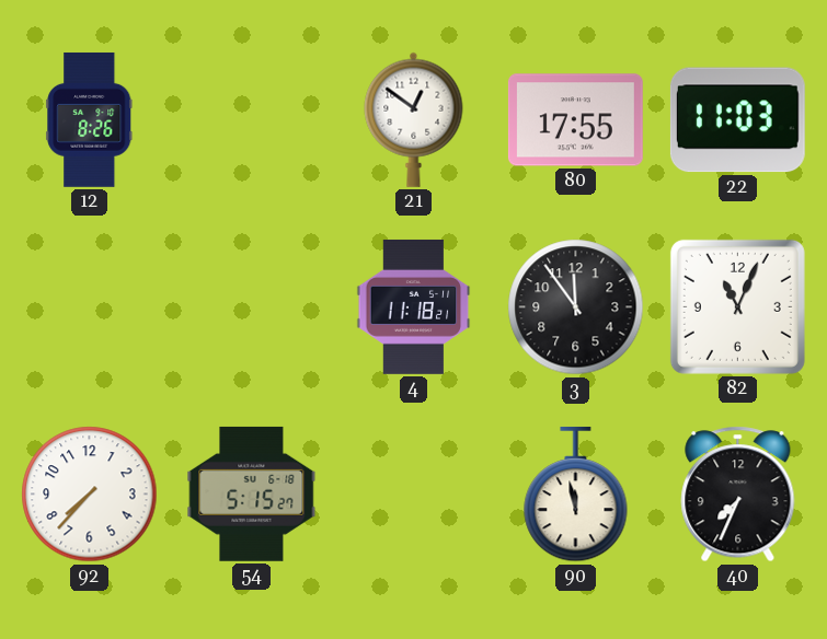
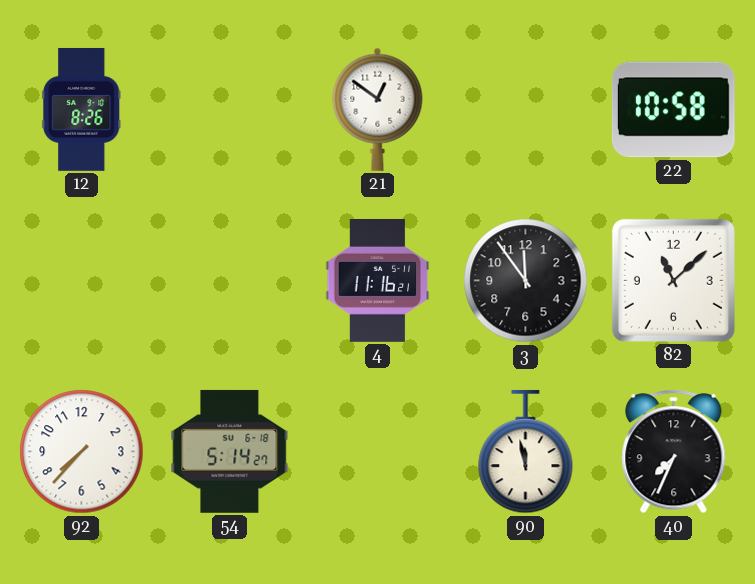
80: 17:55 -> none
22: 11:03 -> 10:58
4: 11:18 -> 11:16
82: 11:04 -> 11:08
54: 5:15 -> 5:14
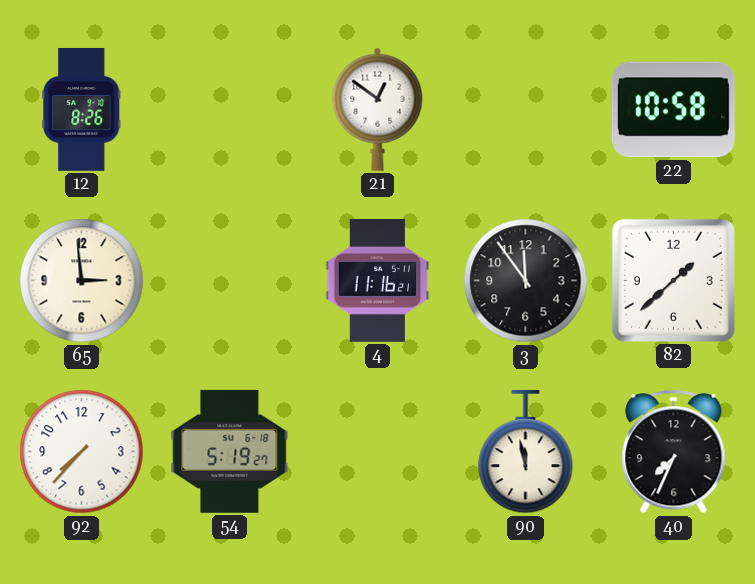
65: none -> 2:59
82: 11:08 -> 1:38
54: 5:14 -> 5:19
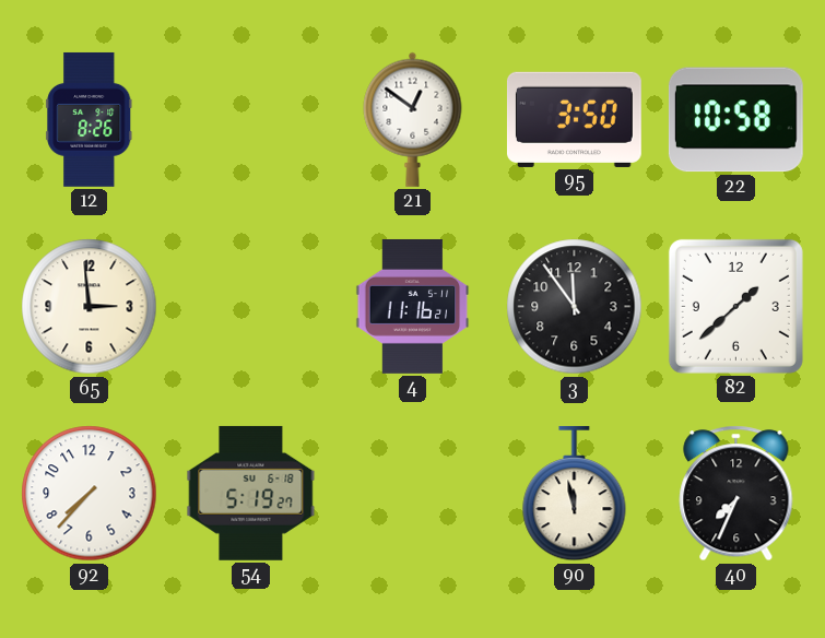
95: none -> 3:50
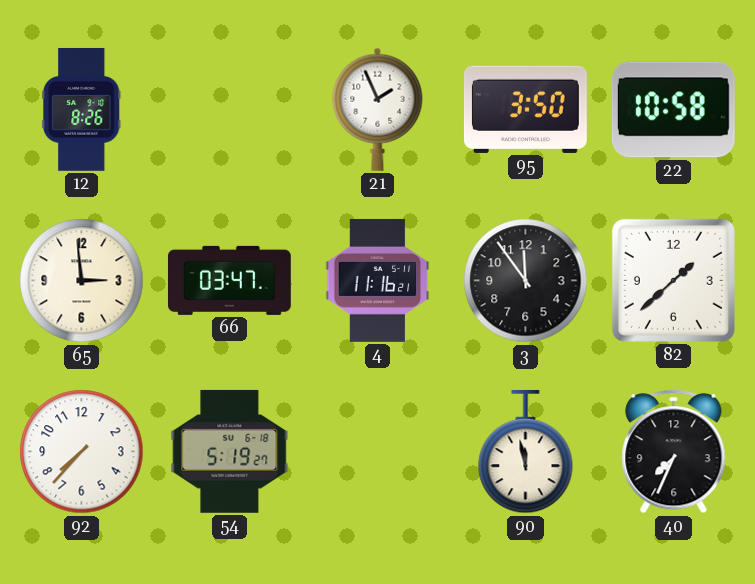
21: 12:51 -> 1:56
66: none -> 03:47
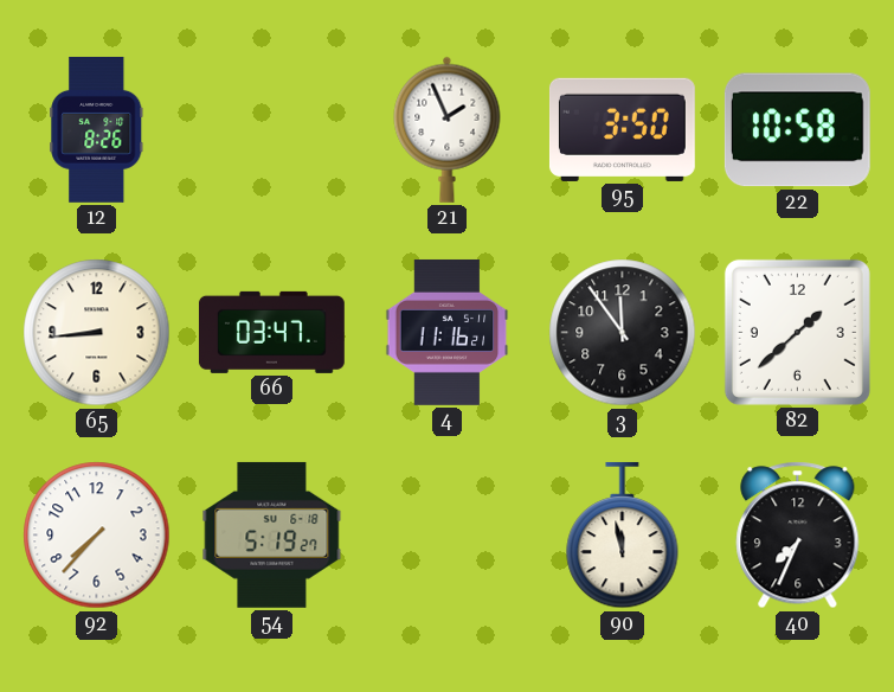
65: 2:59 -> 8:44
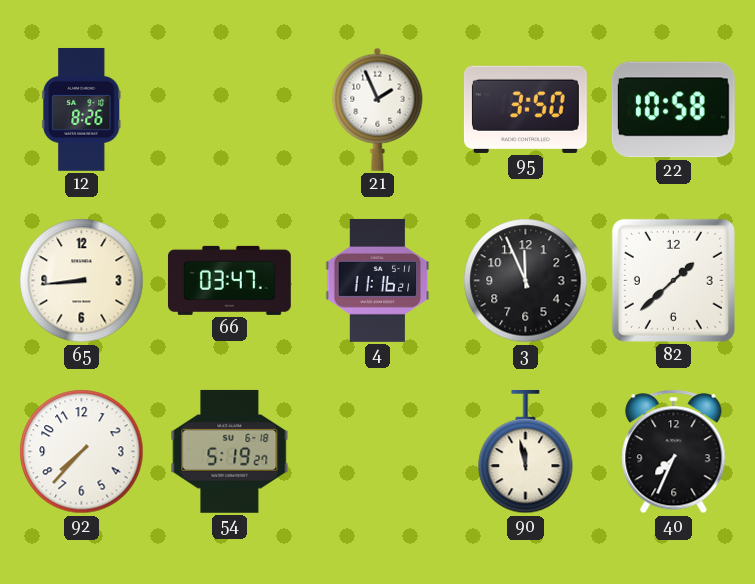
3: 11:54 -> 11:56
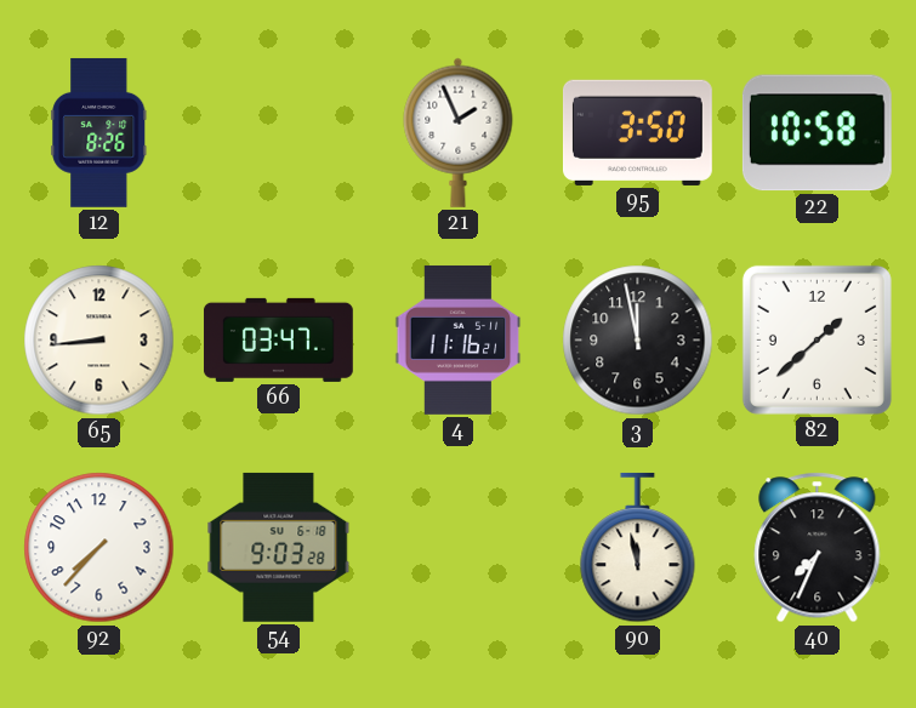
3: 11:56 -> 11:58
54: 5:19 -> 9:03
